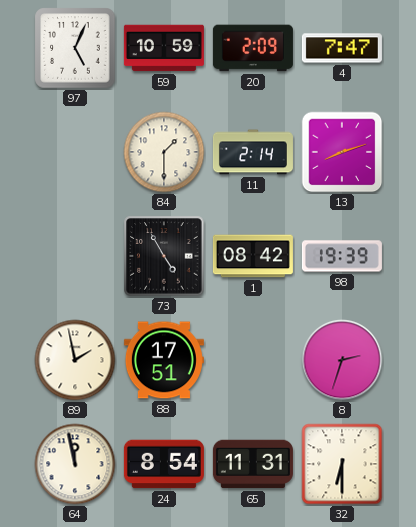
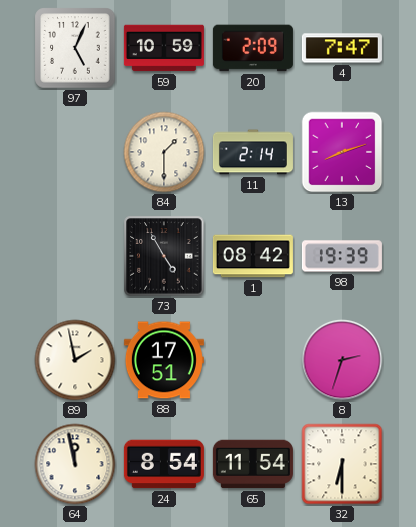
65: 11:31 -> 11:54
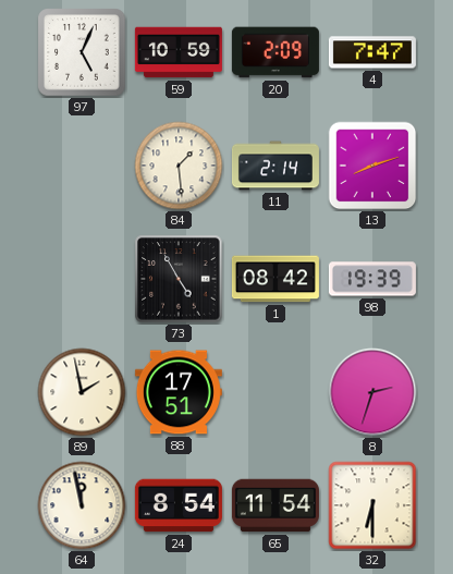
84: 1:30 -> 1:29
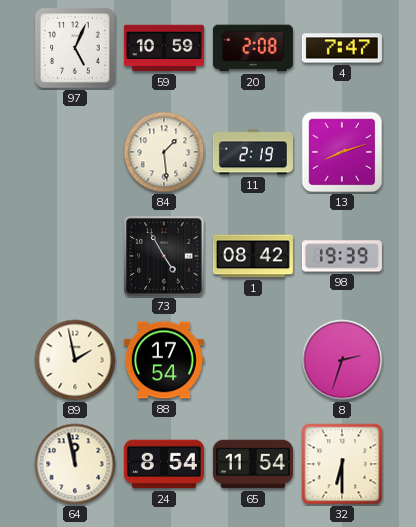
20: 2:09 -> 2:08
11: 2:14 -> 2:19
88: 17:51 -> 17:54
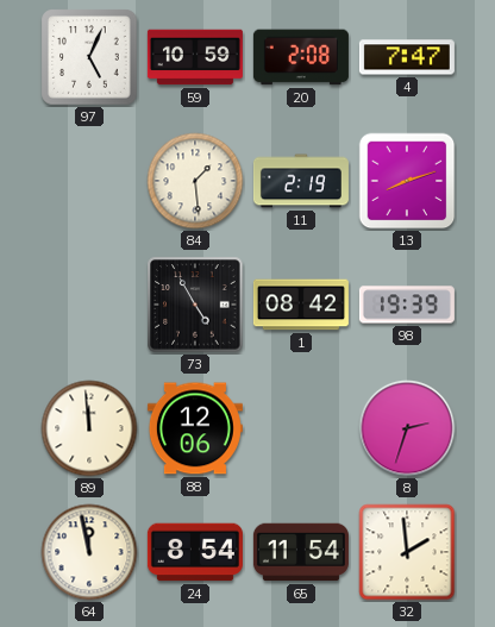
89: 1:58 -> 11:59
88: 17:54 -> 12:06
32: 6:30 -> 1:59
